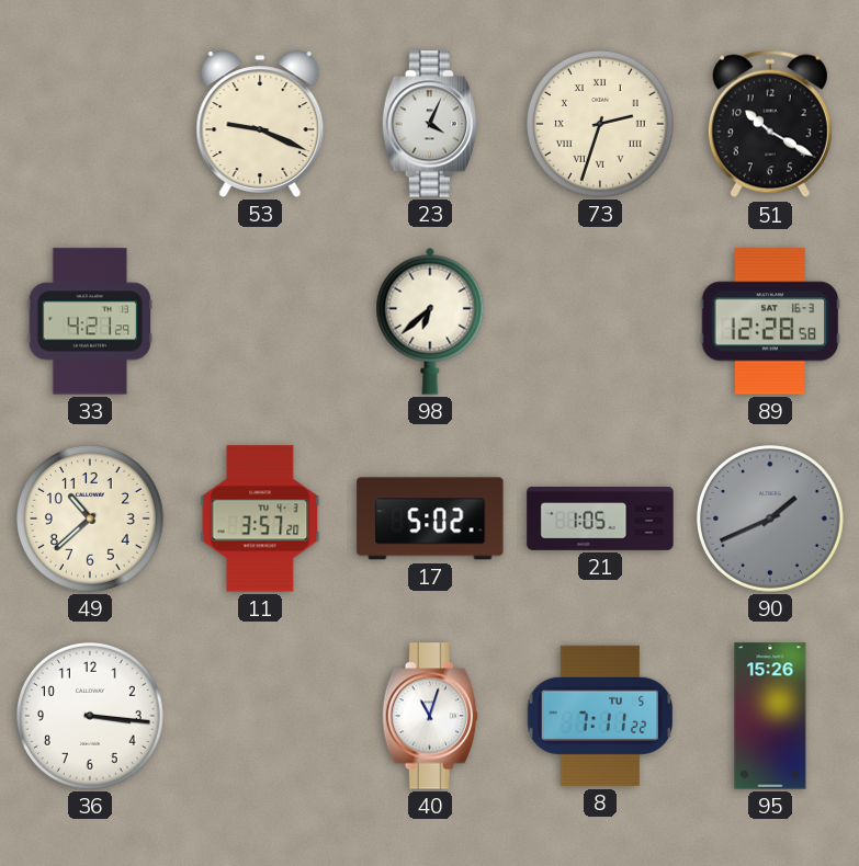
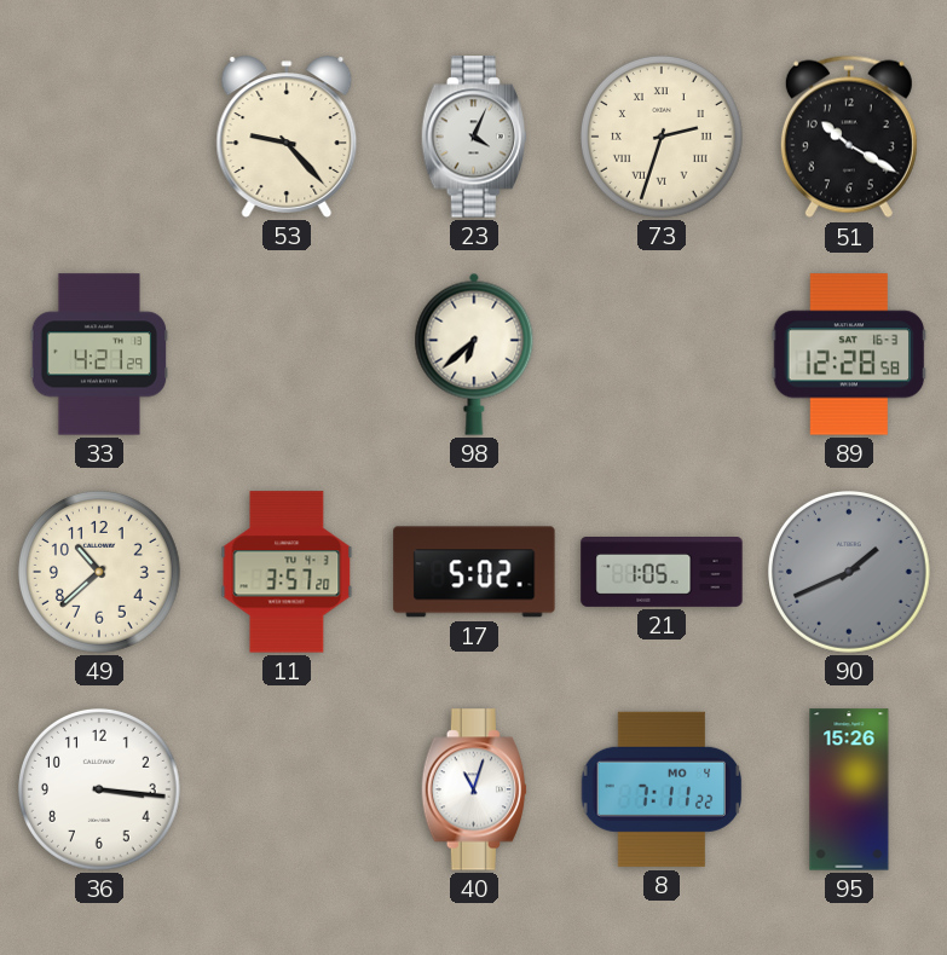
53: 9:19 -> 9:23
8 date: TU 5 -> MO 4
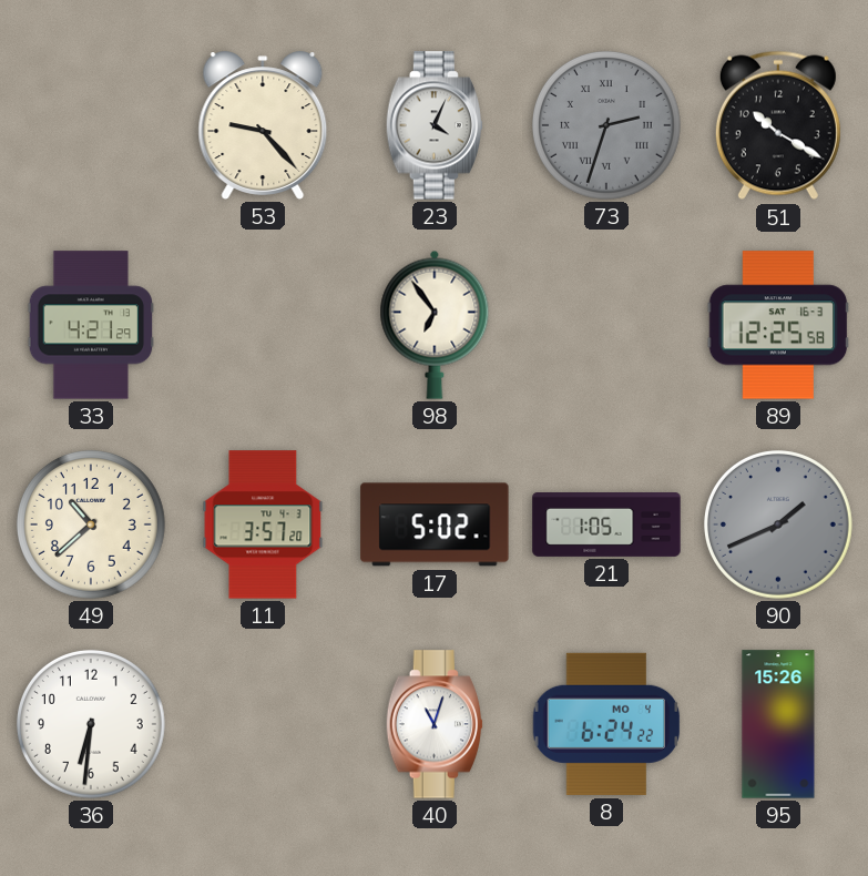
73 dial: cream -> grey
98: 6:38 -> 6:54
89: 12:28 -> 12:25
36: 3:16 -> 6:31
8: 7:11 -> 6:24
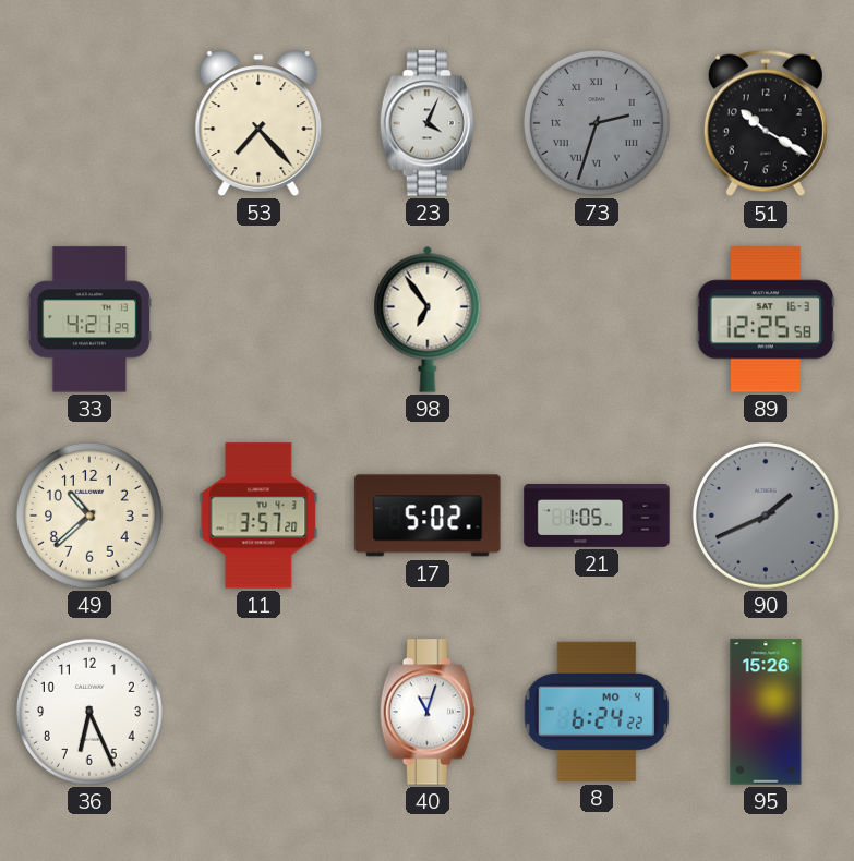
53: 9:23 -> 7:23
36: 6:31 -> 6:26
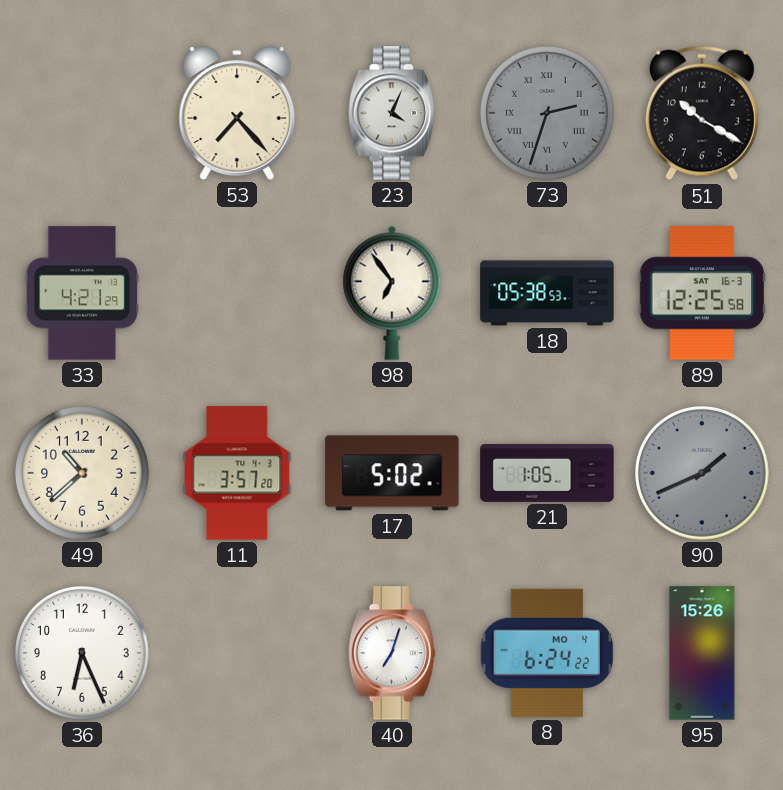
18: none -> 05:38
40: 11:03 -> 7:03
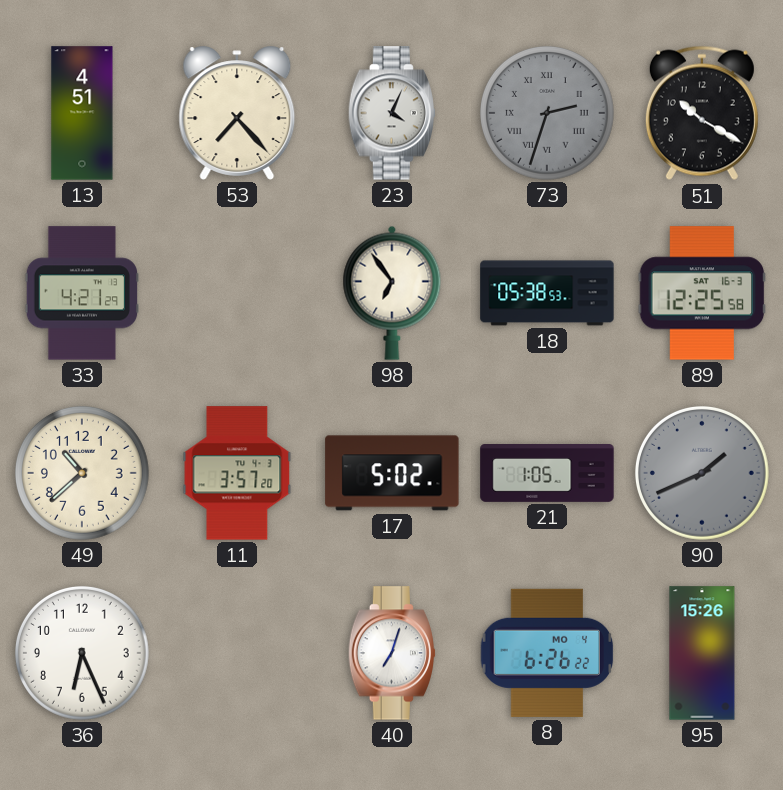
13: none -> 4:51
8: 6:24 -> 6:26
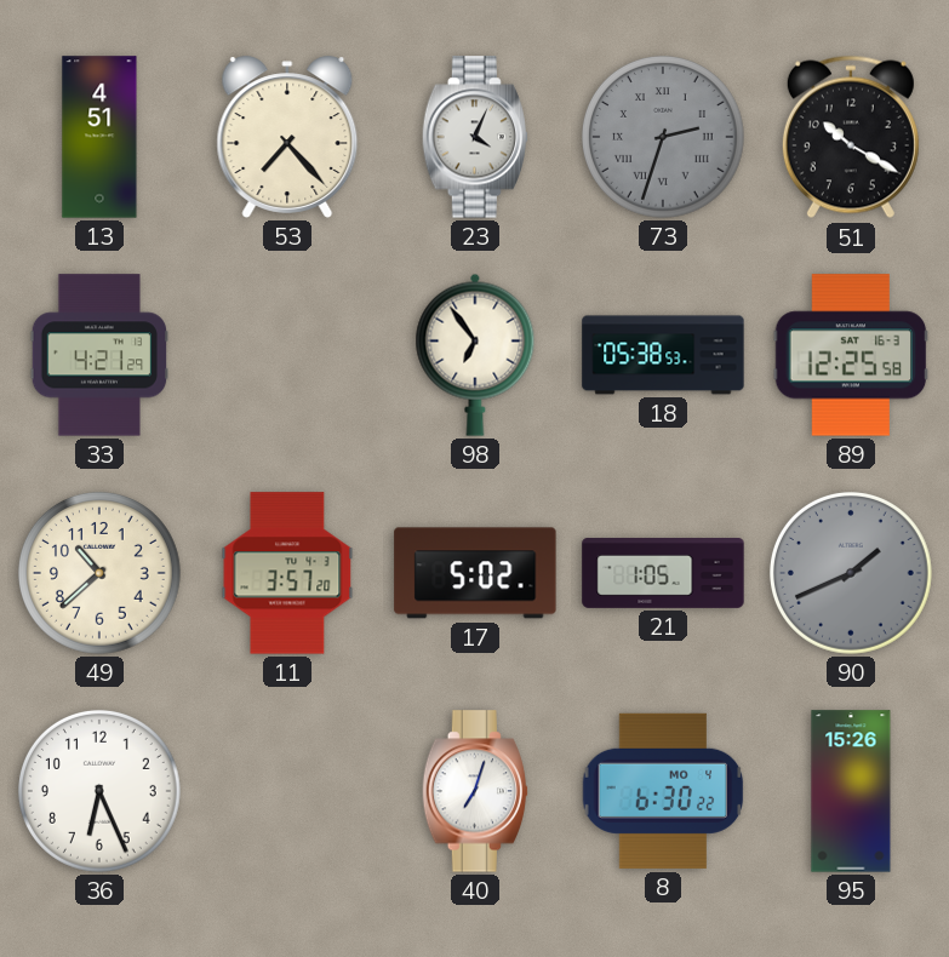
8: 6:26 -> 6:30
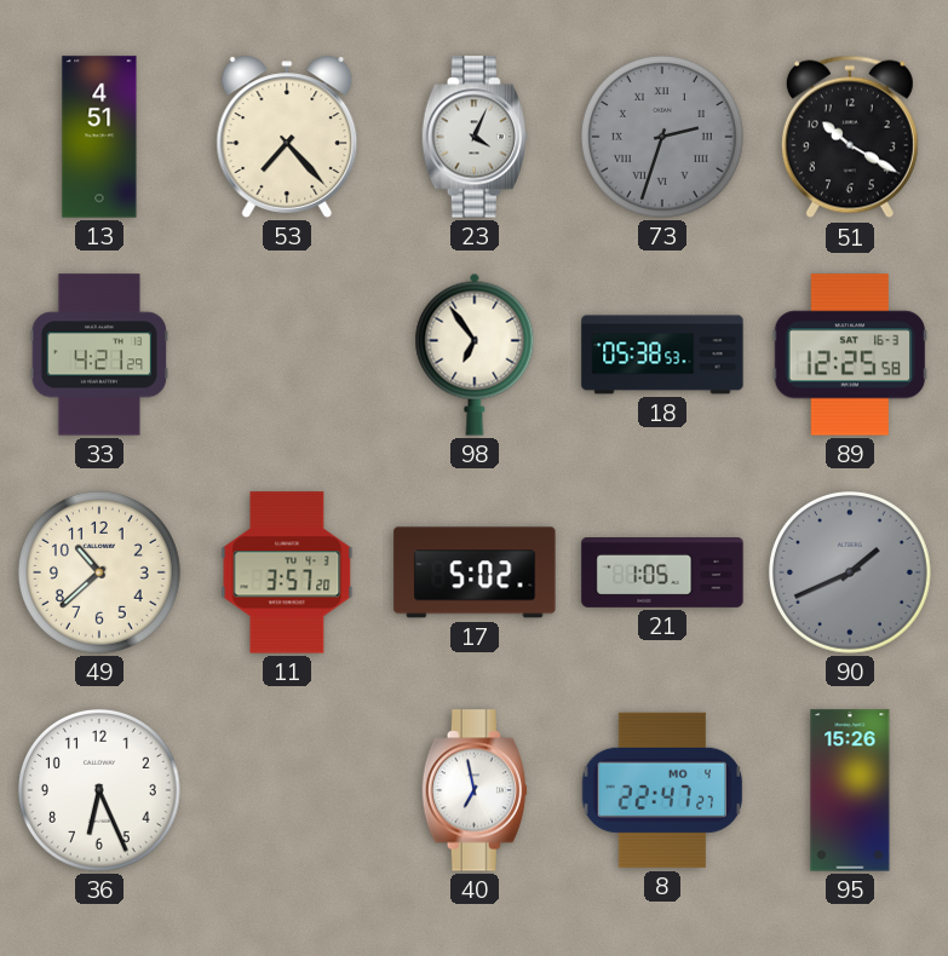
40: 7:03 -> 6:58
8: 6:30 -> 22:47
